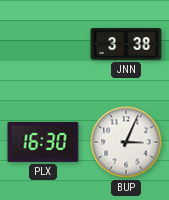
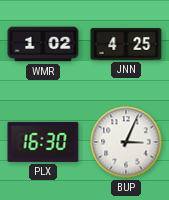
WMR: none -> 1:02
JNN: 3:38 -> 4:25
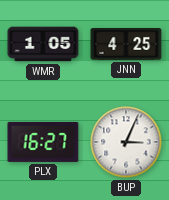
WMR: 1:02 -> 1:05
PLX: 16:30 -> 16:27
